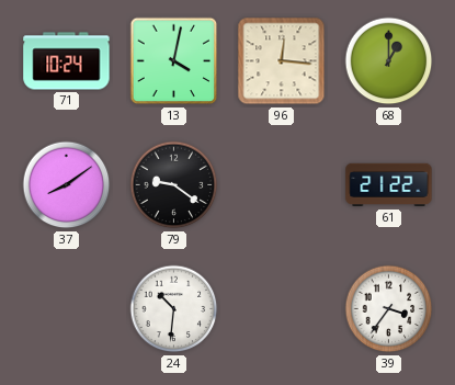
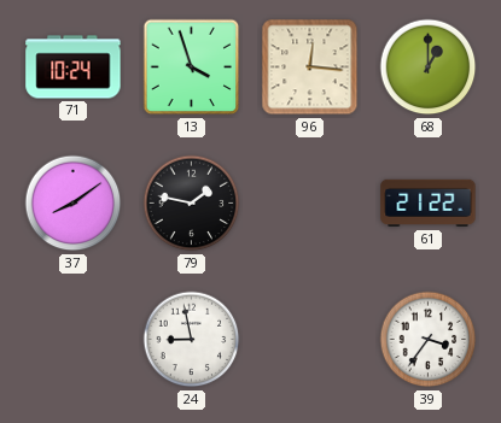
13: 4:02 -> 3:57
79: 9:21 -> 1:47
24: 10:31 -> 8:58
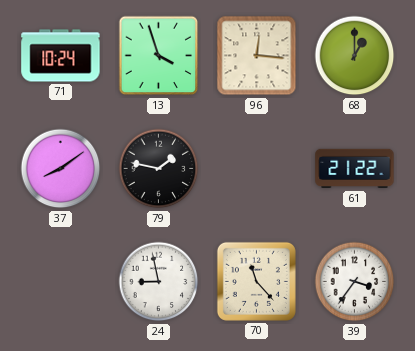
70: none -> 11:23
